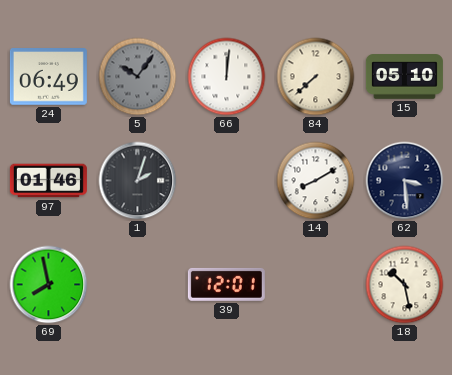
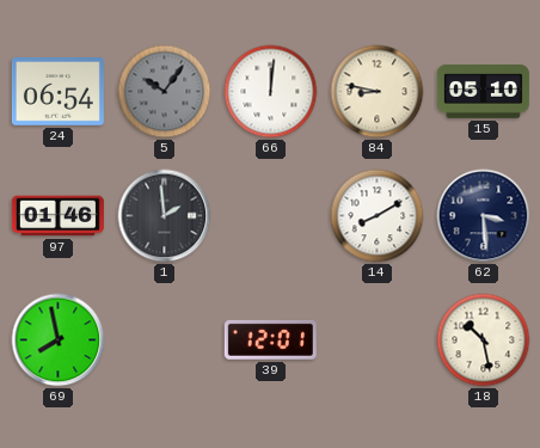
24: 06:49 -> 06:54
84: 7:38 -> 8:47
1: 2:03 -> 1:59
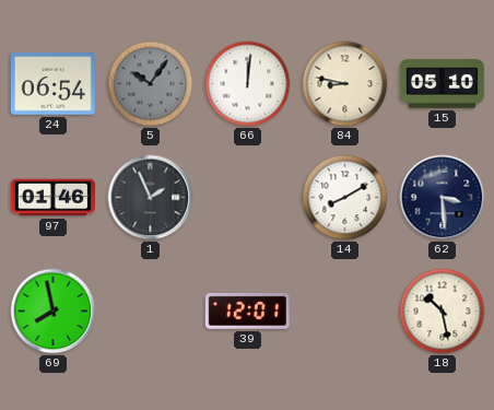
1: 1:59 -> 1:56
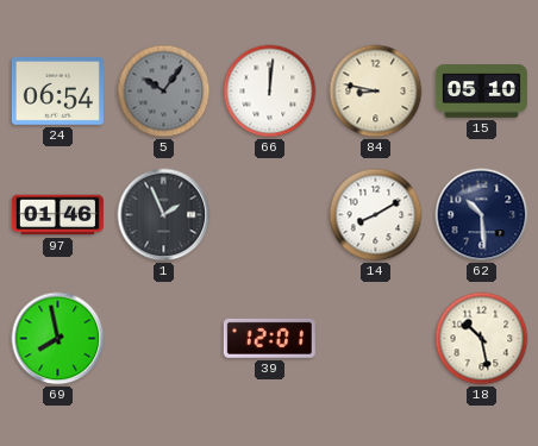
62: 3:29 -> 10:29
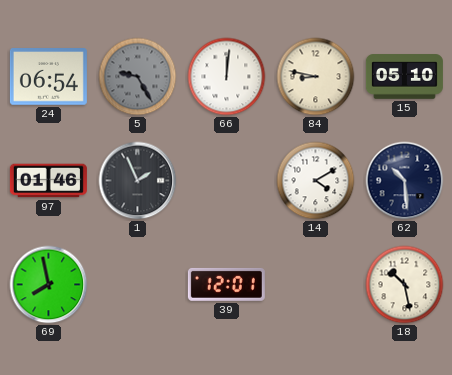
5: 10:06 -> 9:25
14: 8:10 -> 4:10
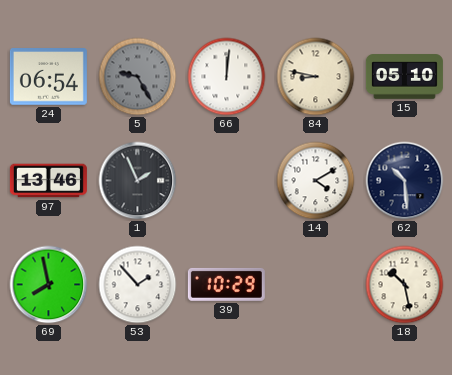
97: 01:46 -> 13:46
53: none -> 1:53
39: 12:01 -> 10:29
